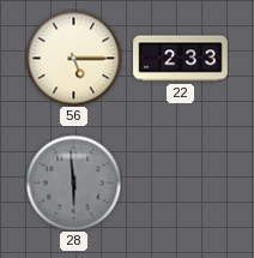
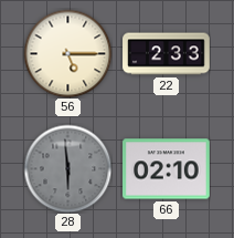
66: none -> 02:10
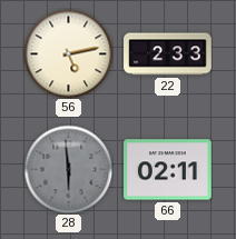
56: 5:15 -> 5:13
66: 02:10 -> 02:11
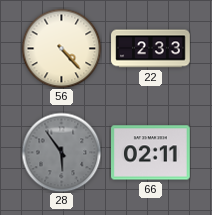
56: 5:13 -> 4:23
28: 5:59 -> 5:54
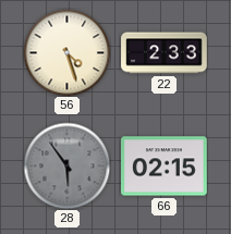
56: 4:23 -> 4:27
66: 02:11 -> 02:15
